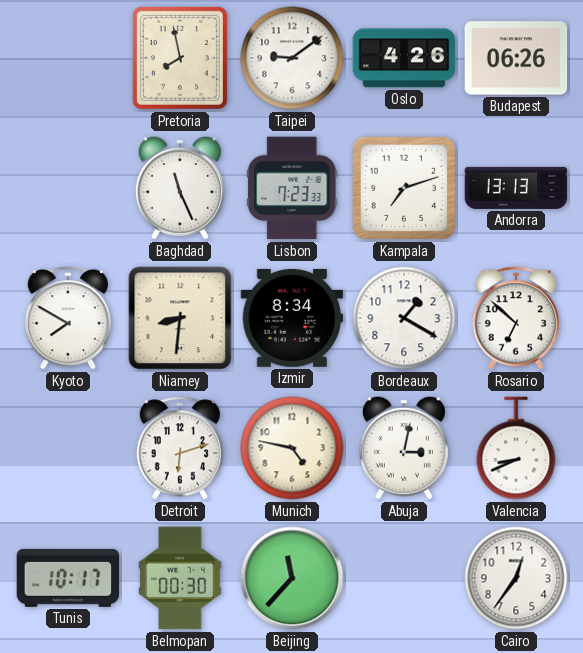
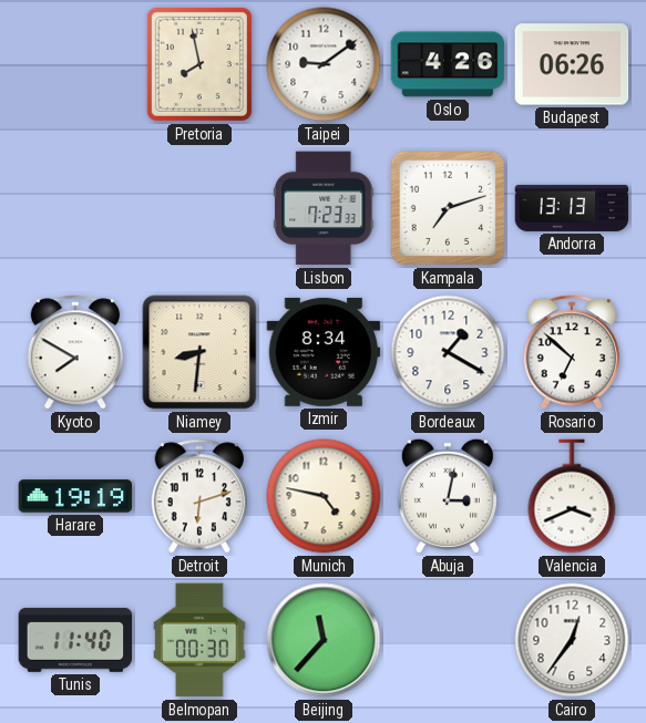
Baghdad: 11:26 -> none
Harare: none -> 19:19
Valencia: 8:41 -> 3:41
Tunis: 10:17 -> 11:40
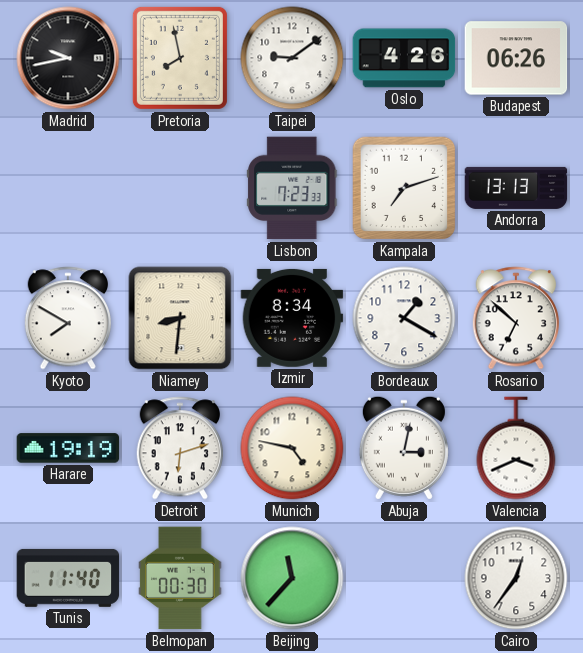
Madrid: none -> 9:43
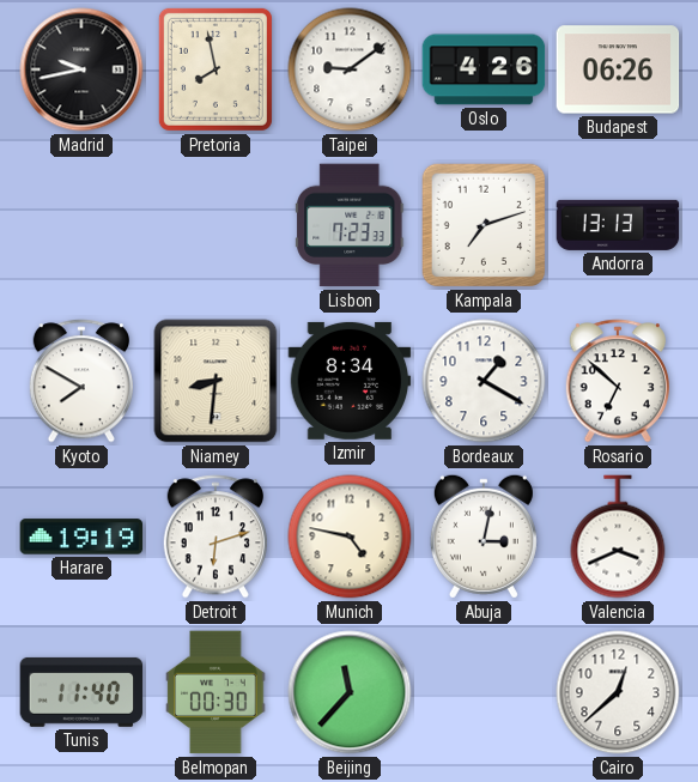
Cairo: 12:36 -> 12:38
